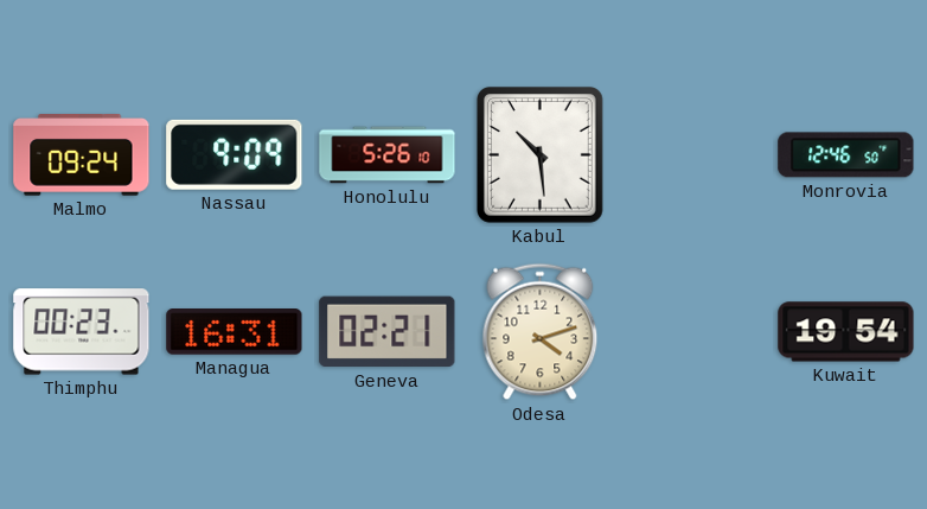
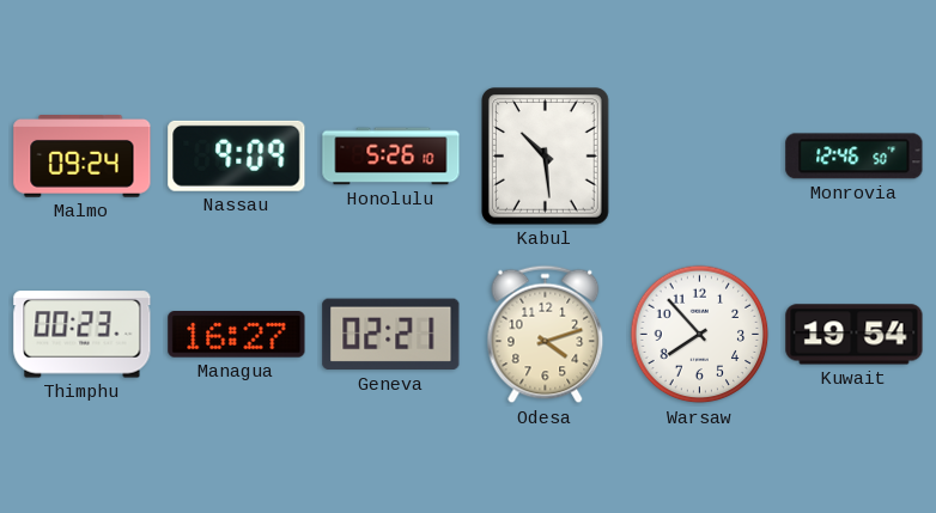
Managua: 16:31 -> 16:27
Warsaw: none -> 7:53
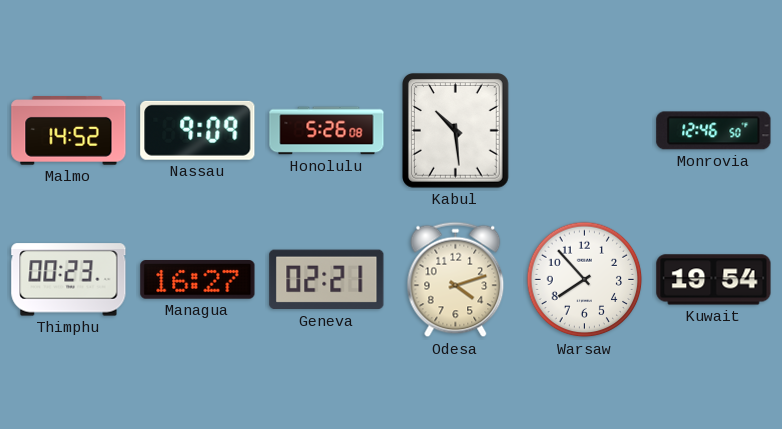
Malmo: 09:24 -> 14:52
Honolulu: 5:26:10 -> 5:26:08
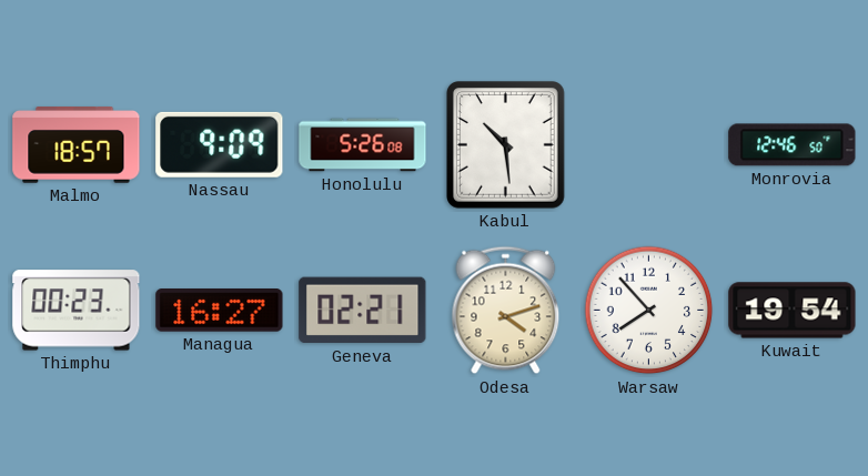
Malmo: 14:52 -> 18:57
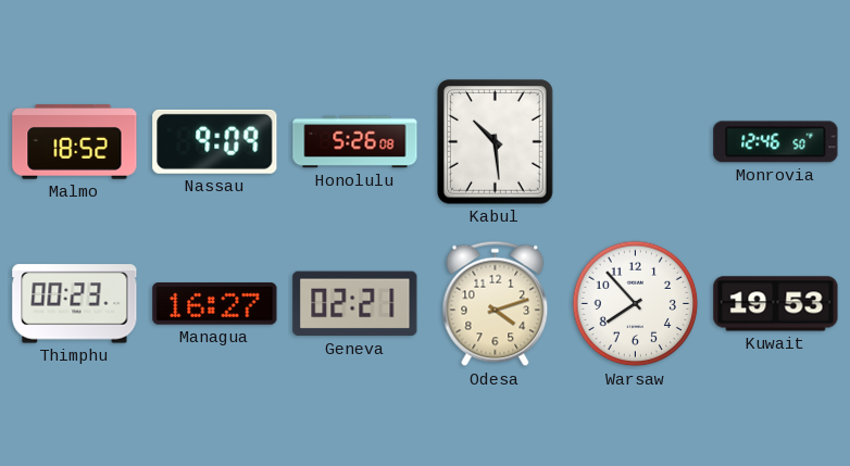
Malmo: 18:57 -> 18:52
Kuwait: 19:54 -> 19:53
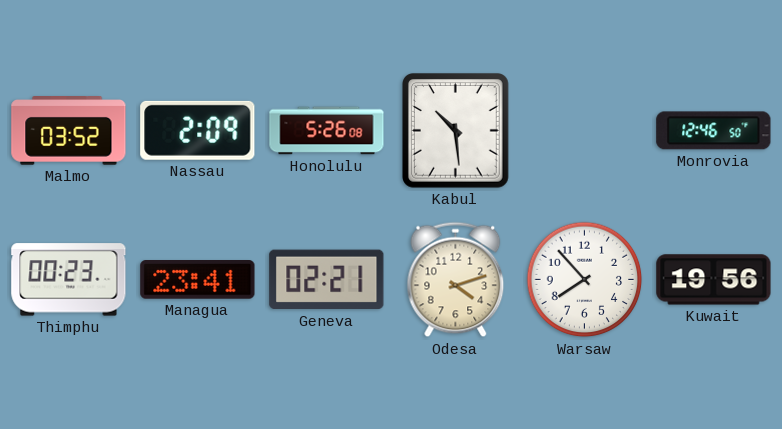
Malmo: 18:52 -> 03:52
Nassau: 9:09 -> 2:09
Managua: 16:27 -> 23:41
Kuwait: 19:53 -> 19:56
